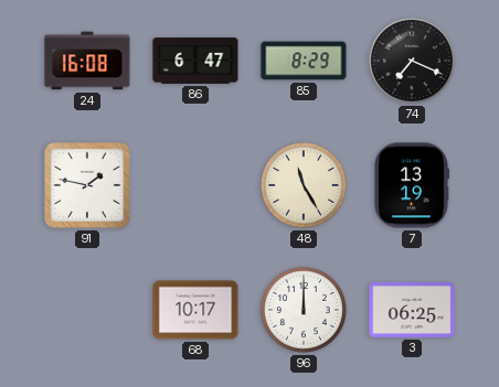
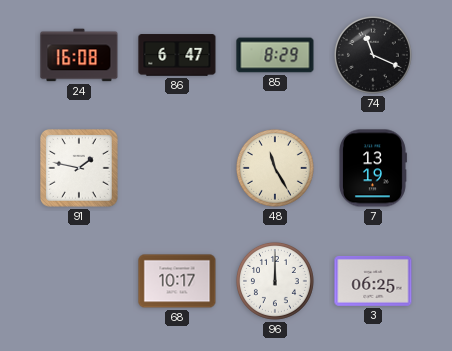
74: 7:19 -> 11:19
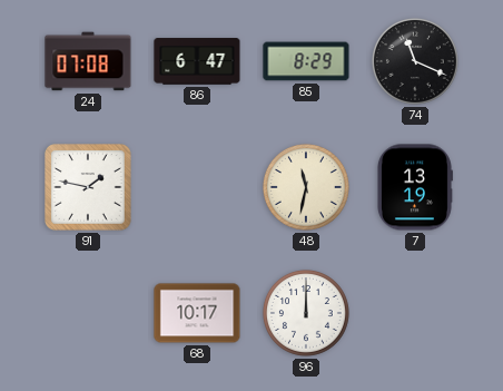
24: 16:08 -> 07:08
48: 11:25 -> 11:32
3: 06:25 -> none
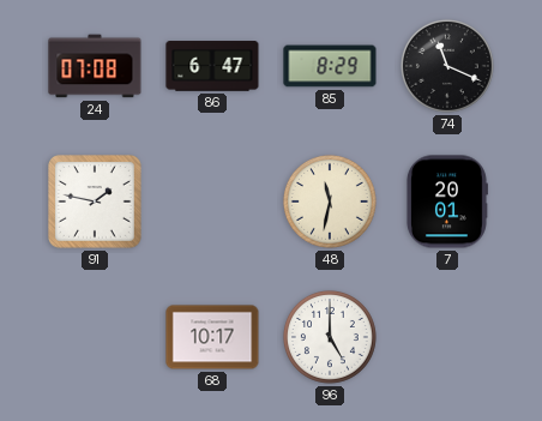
7: 13:19 -> 20:01
96: 12:00 -> 5:00
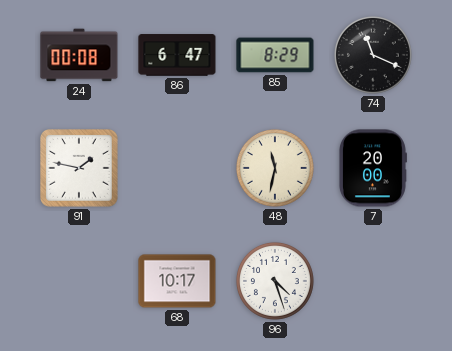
24: 07:08 -> 00:08
7: 20:01 -> 20:00
96: 5:00 -> 4:27
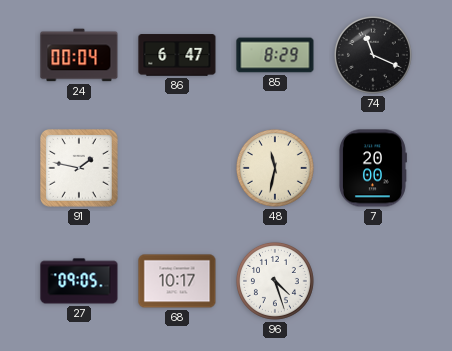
24: 00:08 -> 00:04
27: none -> 09:05
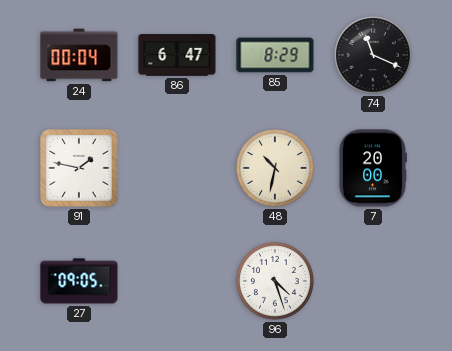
48: 11:32 -> 10:32
68: 10:17 -> none
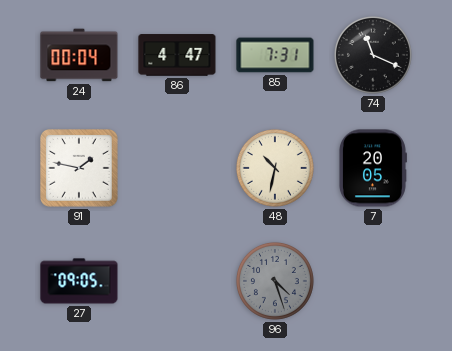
86: 6:47 -> 4:47
85: 8:29 -> 7:31
7: 20:00 -> 20:05
96 dial: white -> grey
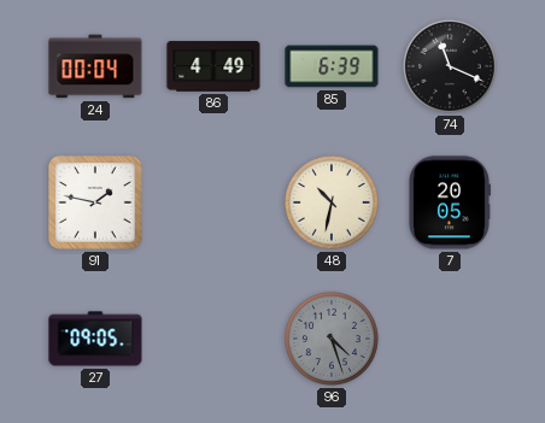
86: 4:47 -> 4:49
85: 7:31 -> 6:39
